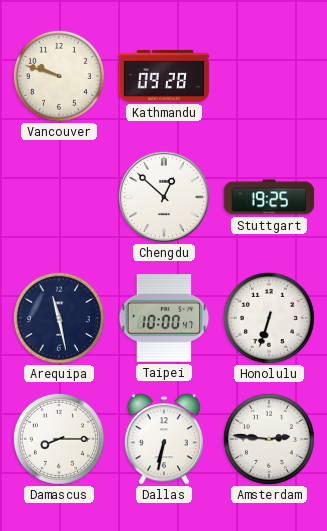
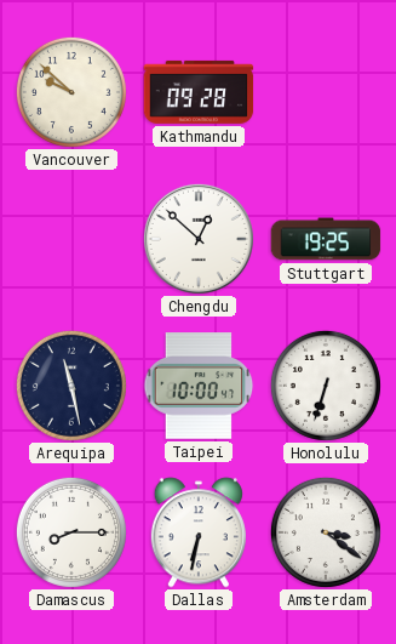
Vancouver: 9:48 -> 9:52
Amsterdam: 2:46 -> 3:21
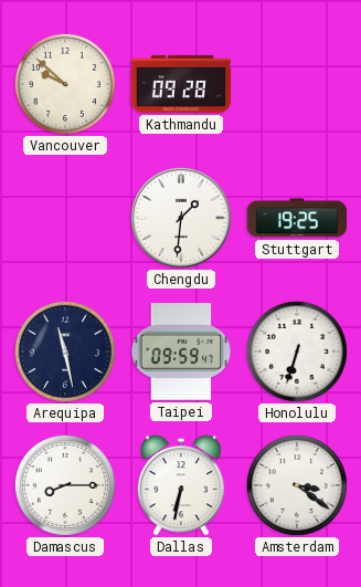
Chengdu: 12:52 -> 1:31
Taipei: 10:00 -> 09:59
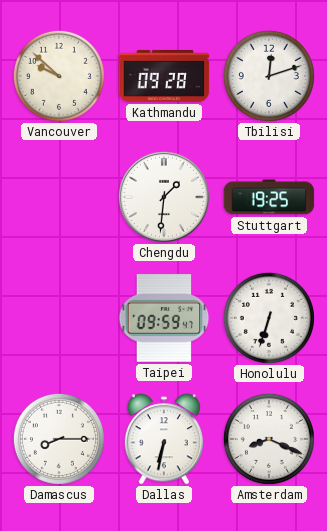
Tbilisi: none -> 12:12
Arequipa: 11:28 -> none
Amsterdam: 3:21 -> 8:19
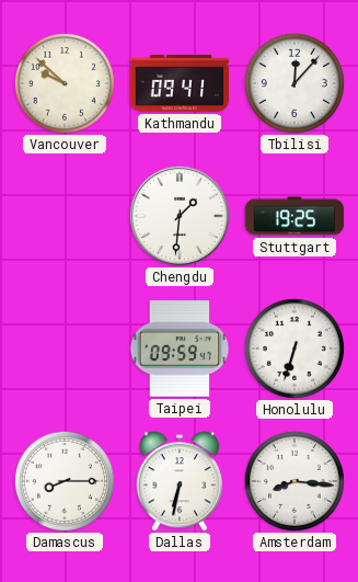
Kathmandu: 09:28 -> 09:41
Tbilisi: 12:12 -> 12:07
Amsterdam: 8:19 -> 8:16
